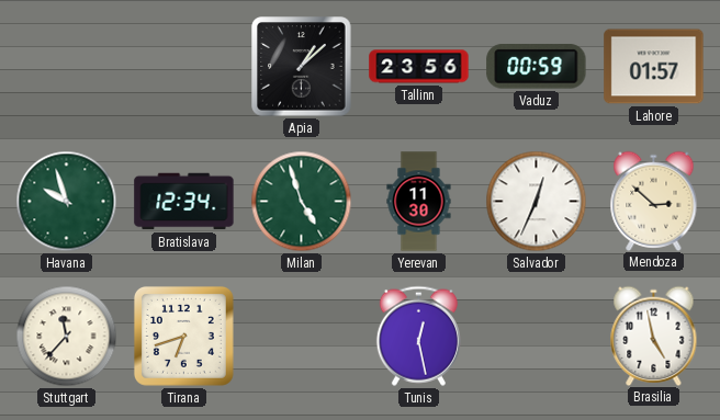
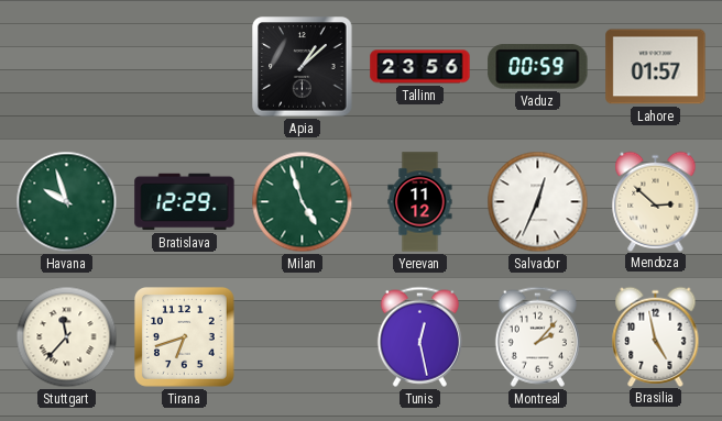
Bratislava: 12:34 -> 12:29
Yerevan: 11:30 -> 11:12
Montreal: none -> 2:07
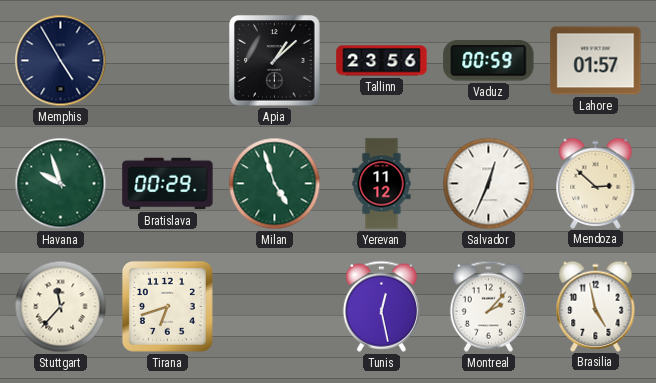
Memphis: none -> 4:55
Bratislava: 12:29 -> 00:29
